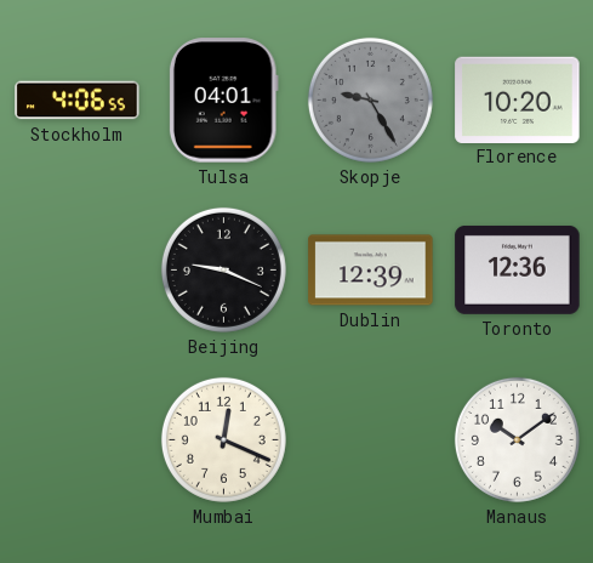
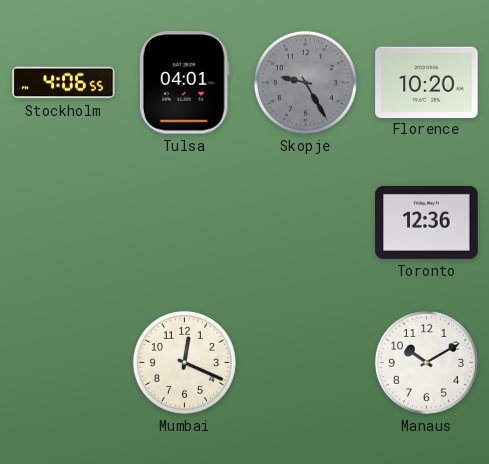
Beijing: 9:19 -> none
Dublin: 12:39 -> none
Manaus: 10:09 -> 10:10
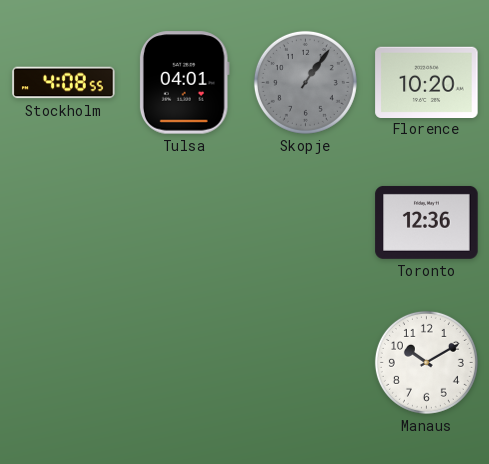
Stockholm: 4:06 -> 4:08
Skopje: 9:25 -> 1:06
Mumbai: 12:19 -> none
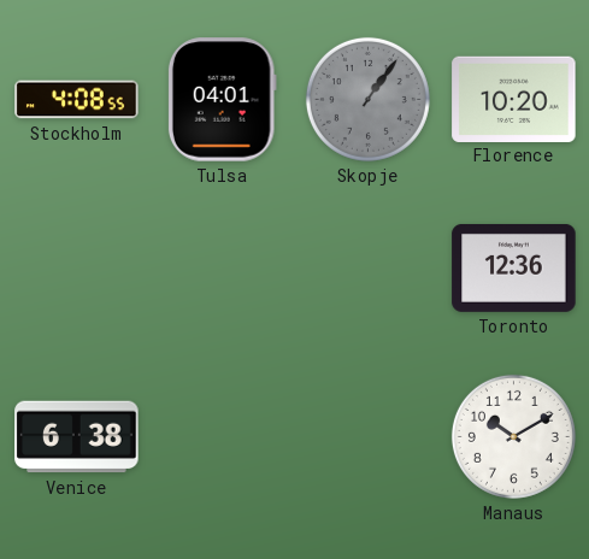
Venice: none -> 6:38
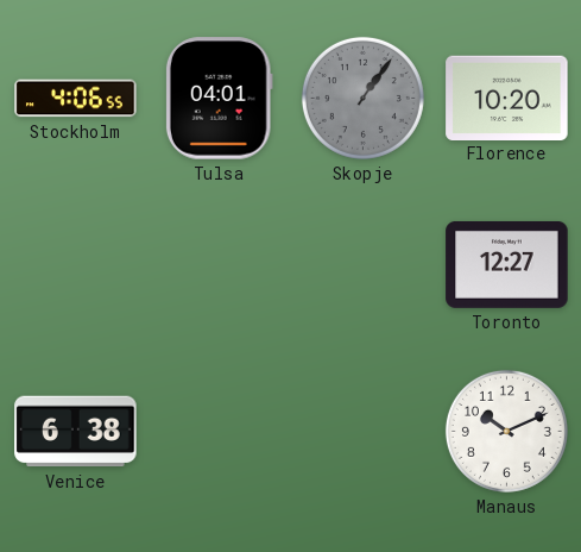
Stockholm: 4:08 -> 4:06
Toronto: 12:36 -> 12:27
Manaus: 10:10 -> 10:11
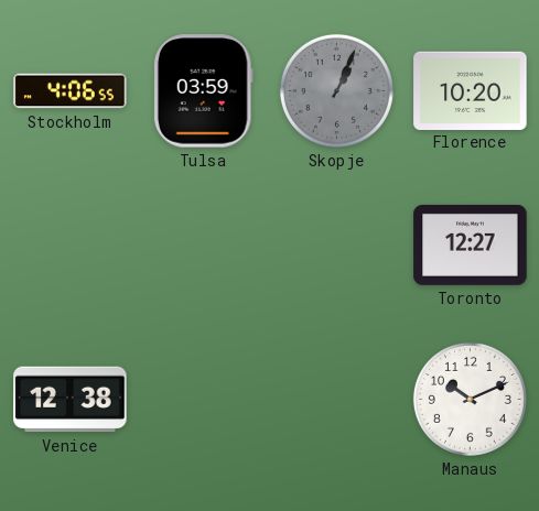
Tulsa: 04:01 -> 03:59
Skopje: 1:06 -> 1:04
Venice: 6:38 -> 12:38
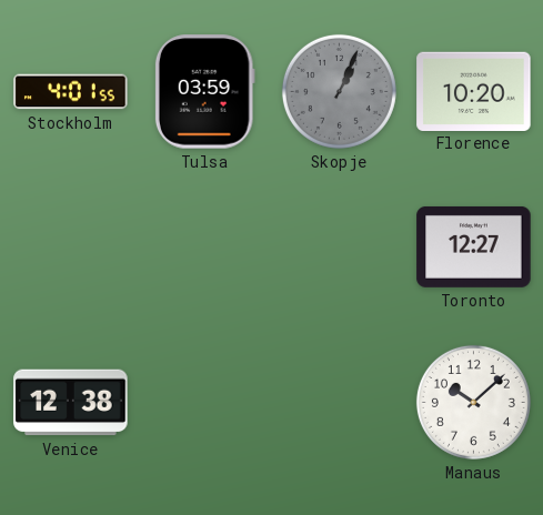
Stockholm: 4:06 -> 4:01
Manaus: 10:11 -> 10:08
